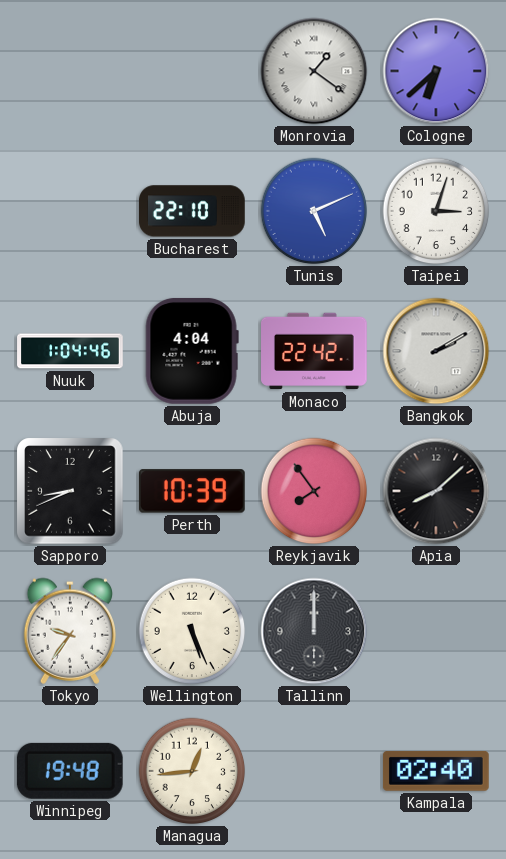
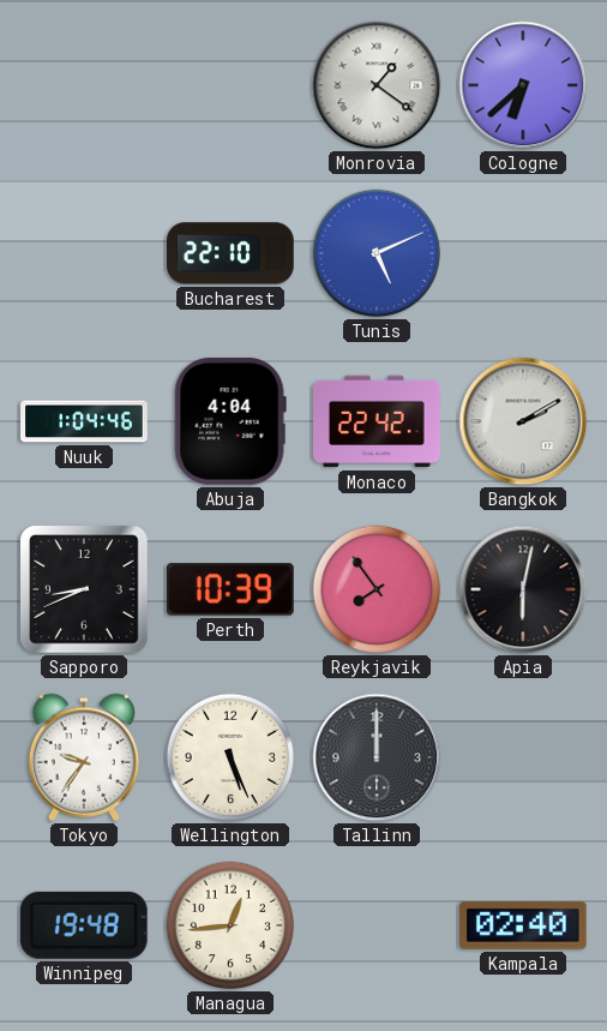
Taipei: 3:03 -> none
Apia: 8:08 -> 6:02
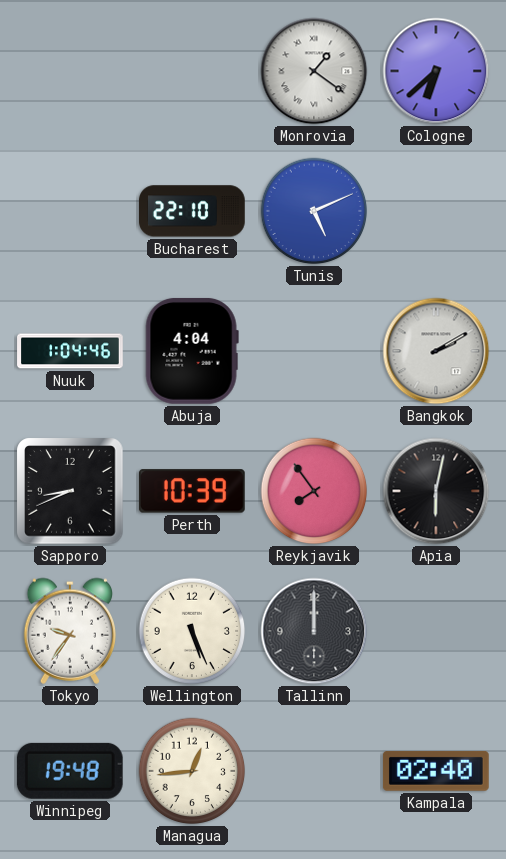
Monaco: 22:42 -> none
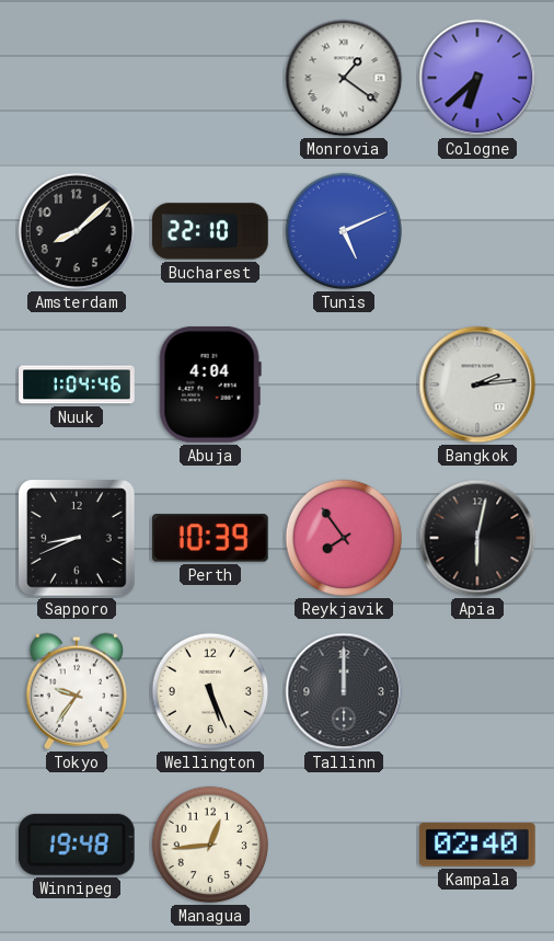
Amsterdam: none -> 8:08
Bangkok: 2:10 -> 2:14
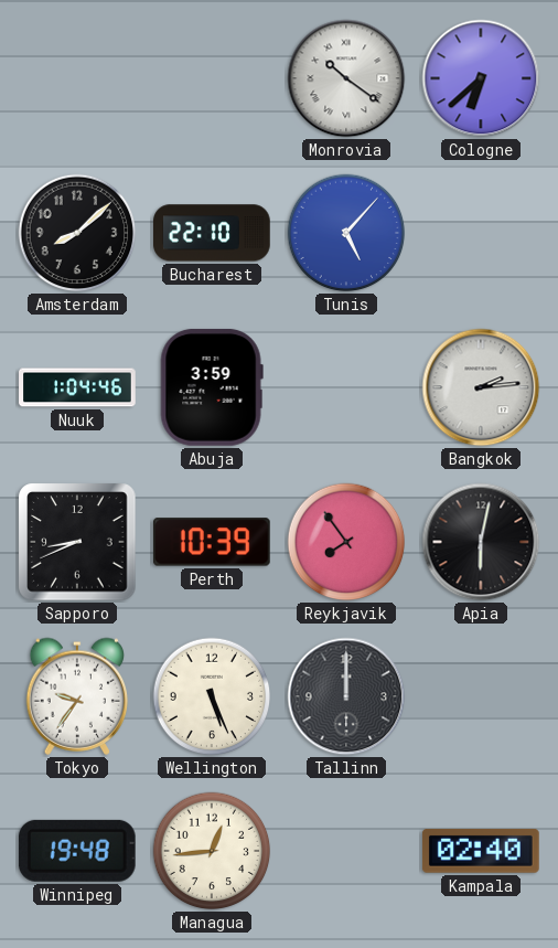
Monrovia: 1:21 -> 10:21
Tunis: 5:11 -> 5:07
Abuja: 4:04 -> 3:59
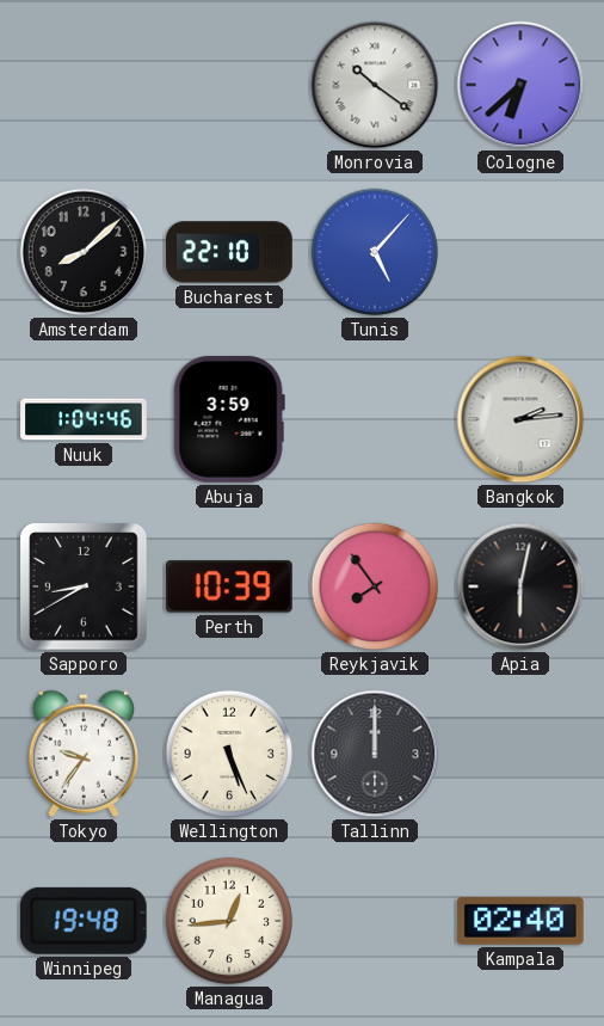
Sapporo: 8:41 -> 8:40
